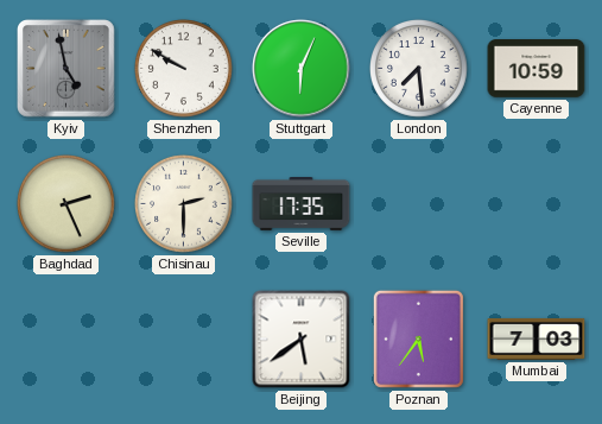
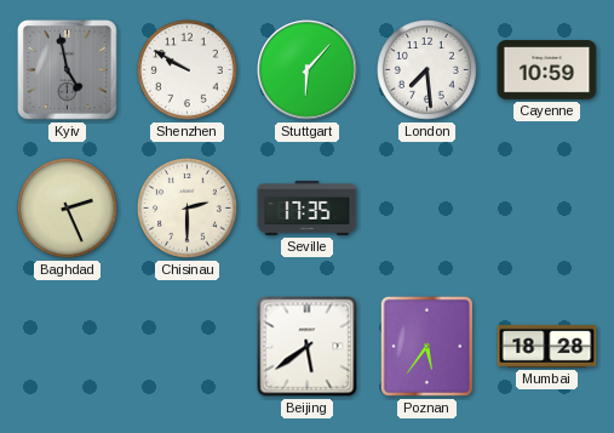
Stuttgart: 6:04 -> 6:07
Mumbai: 7:03 -> 18:28
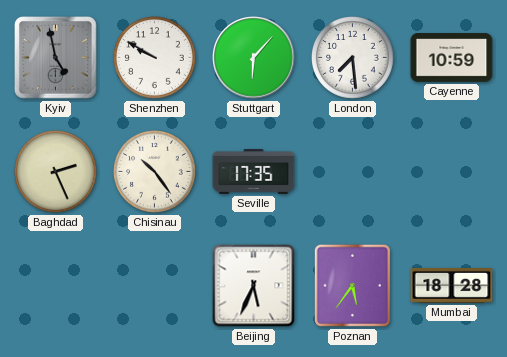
Chisinau: 2:30 -> 10:24
Beijing: 5:39 -> 5:34
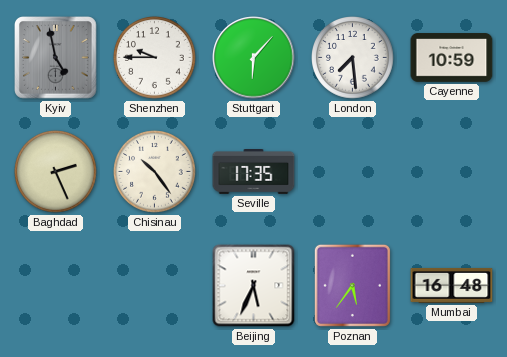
Shenzhen: 9:50 -> 9:45
Mumbai: 18:28 -> 16:48
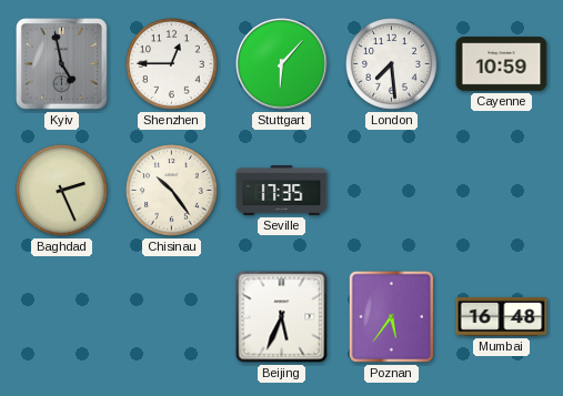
Shenzhen: 9:45 -> 12:45
